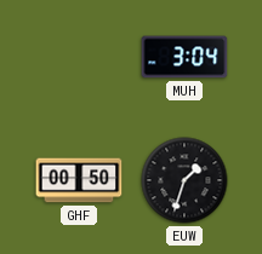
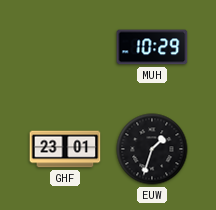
MUH: 3:04 -> 10:29
GHF: 00:50 -> 23:01
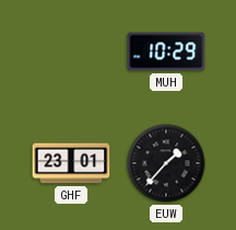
EUW: 1:33 -> 1:37
